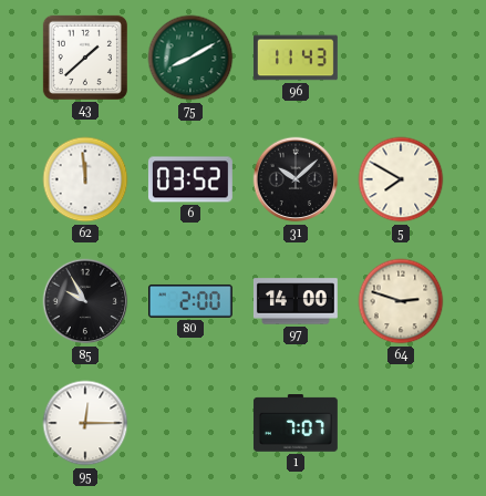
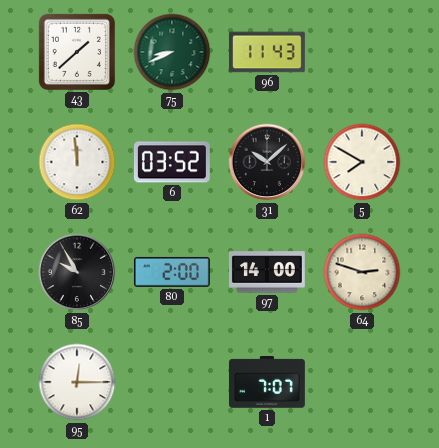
75: 8:10 -> 8:41
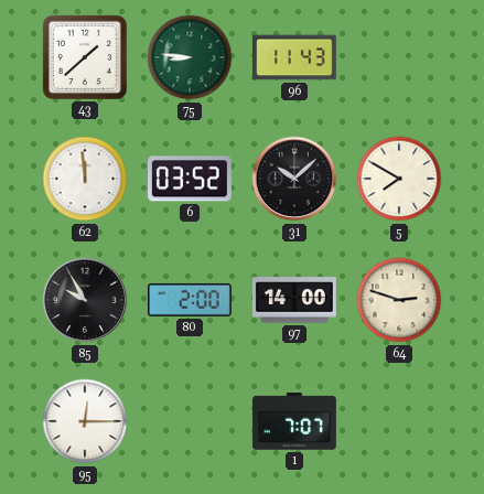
75: 8:41 -> 8:46
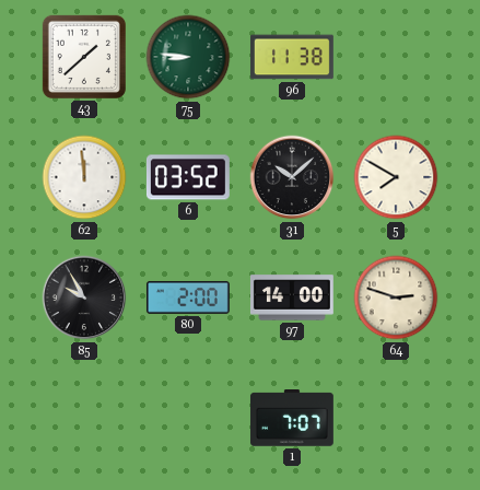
96: 11:43 -> 11:38
95: 12:15 -> none
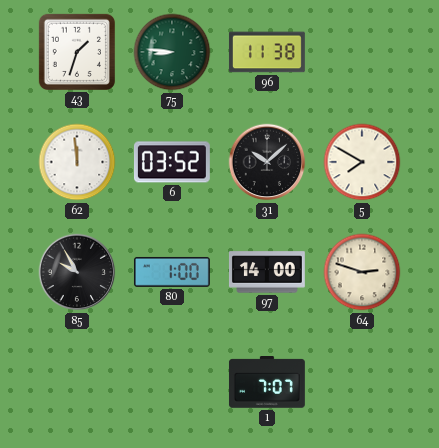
43: 1:38 -> 1:33
80: 2:00 -> 1:00
